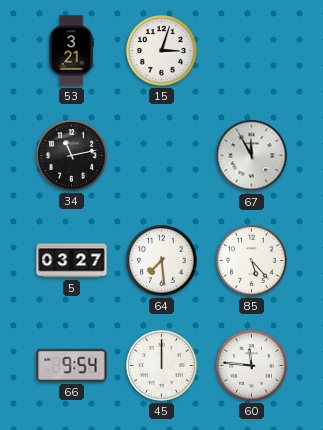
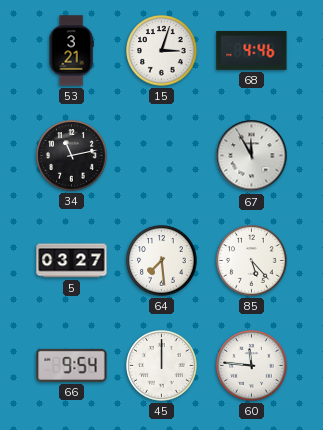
68: none -> 4:46
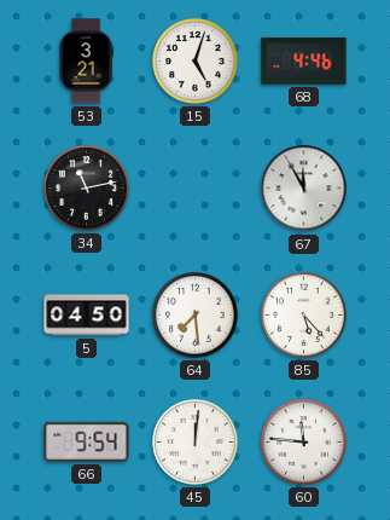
15: 3:03 -> 5:03
5: 03:27 -> 04:50
45: 12:00 -> 12:01
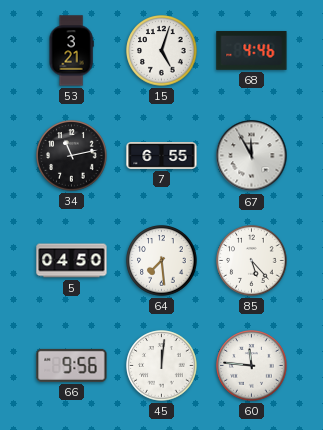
7: none -> 6:55
66: 9:54 -> 9:56
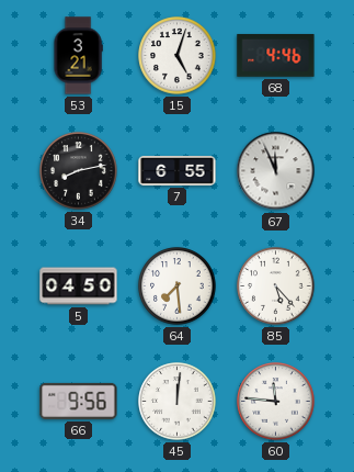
34: 11:13 -> 8:13
67: 11:55 -> 11:56
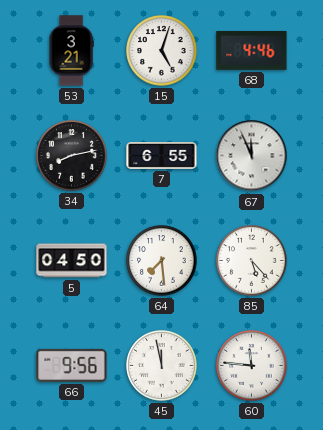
45: 12:01 -> 11:58
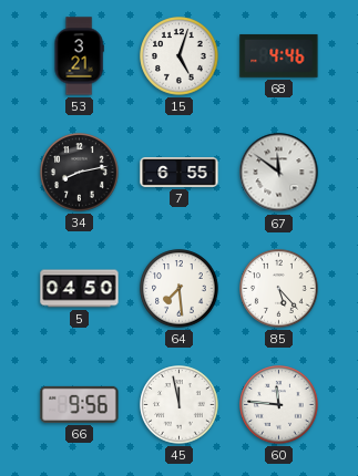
67: 11:56 -> 11:51
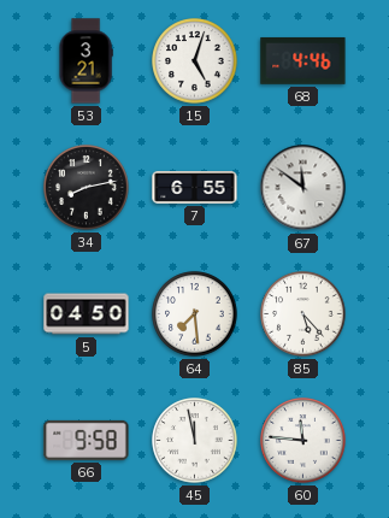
66: 9:56 -> 9:58
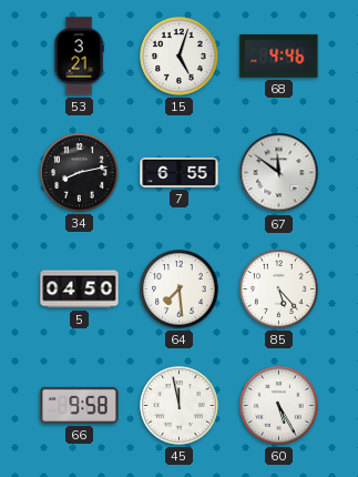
60: 11:46 -> 5:25
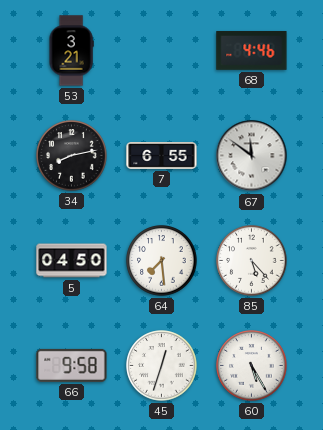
15: 5:03 -> none
45: 11:58 -> 12:33
